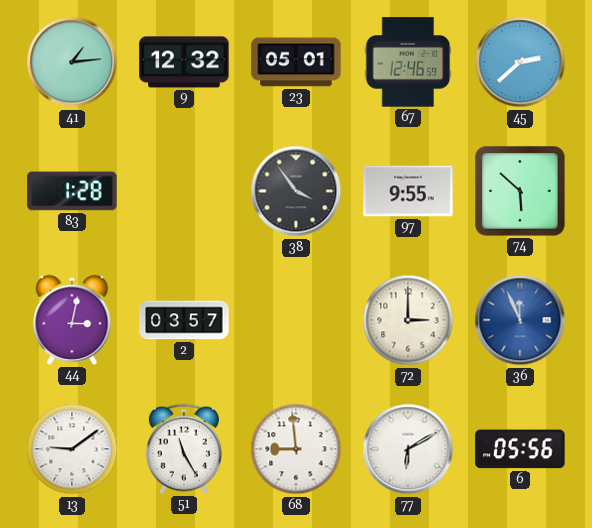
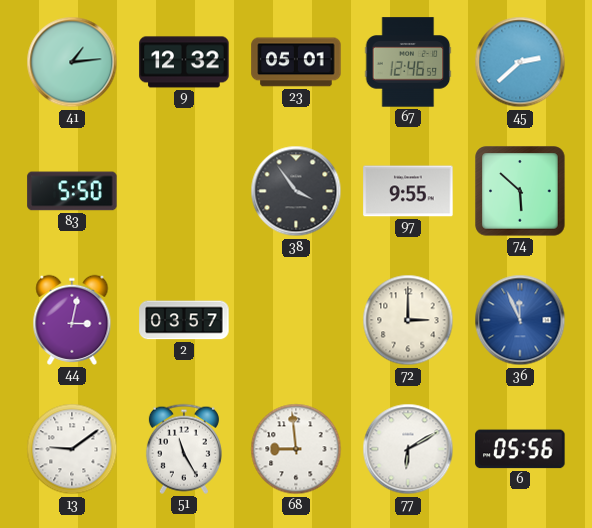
83: 1:28 -> 5:50
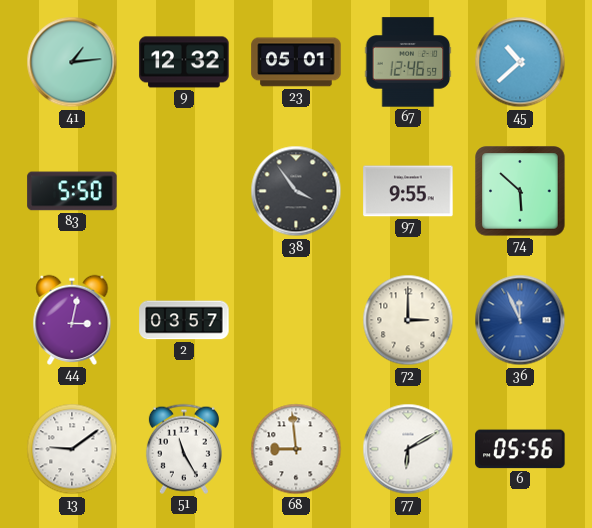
45: 2:38 -> 10:38
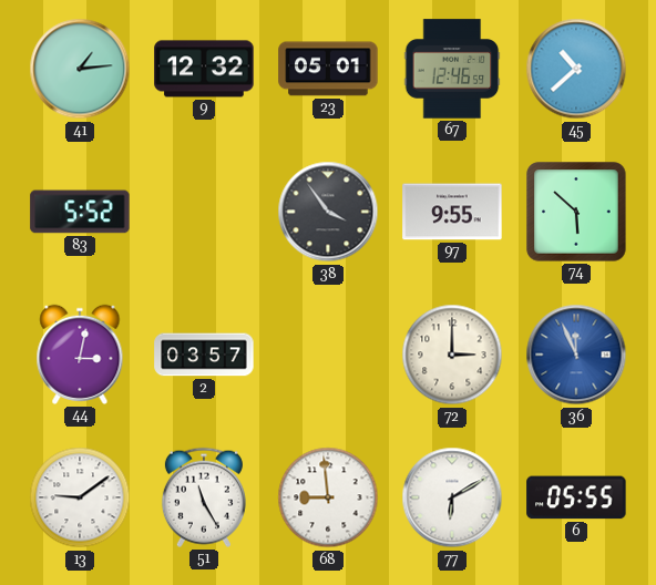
83: 5:50 -> 5:52
6: 05:56 -> 05:55
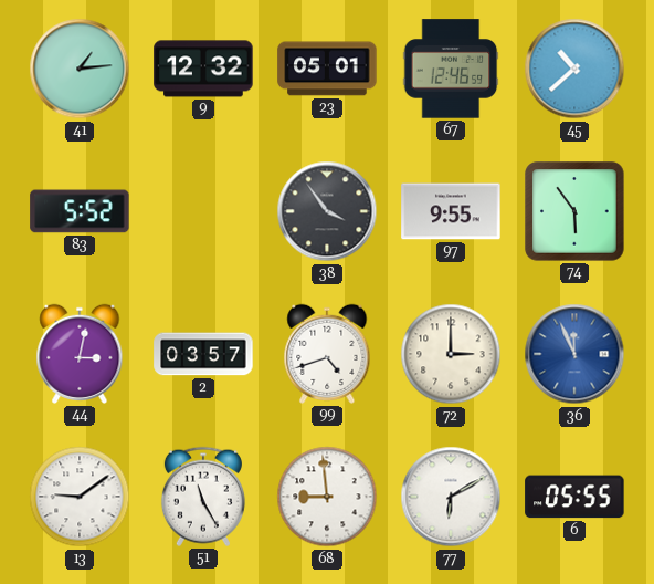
74: 5:52 -> 5:54
99: none -> 4:42
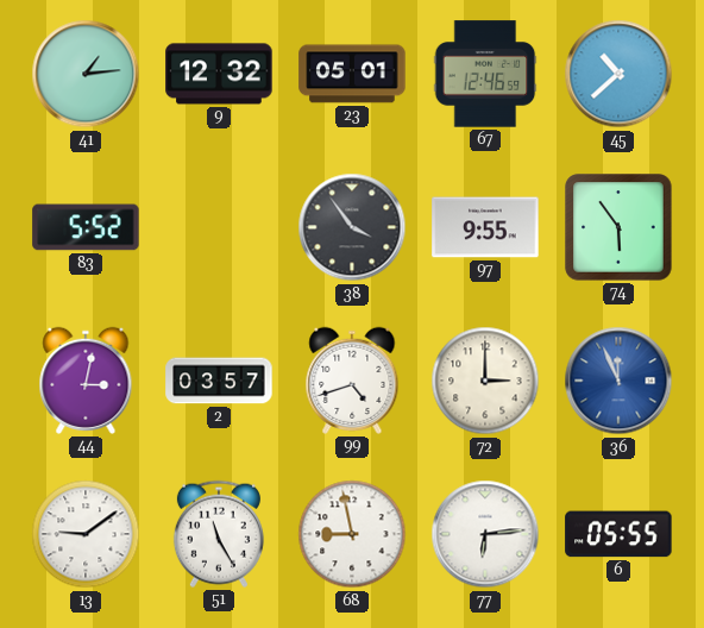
68: 8:59 -> 8:58
77: 6:10 -> 6:14
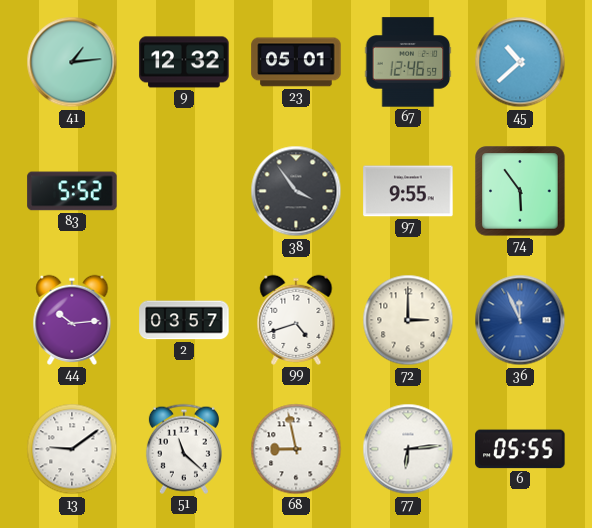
44: 3:02 -> 10:14
51: 11:25 -> 11:22
